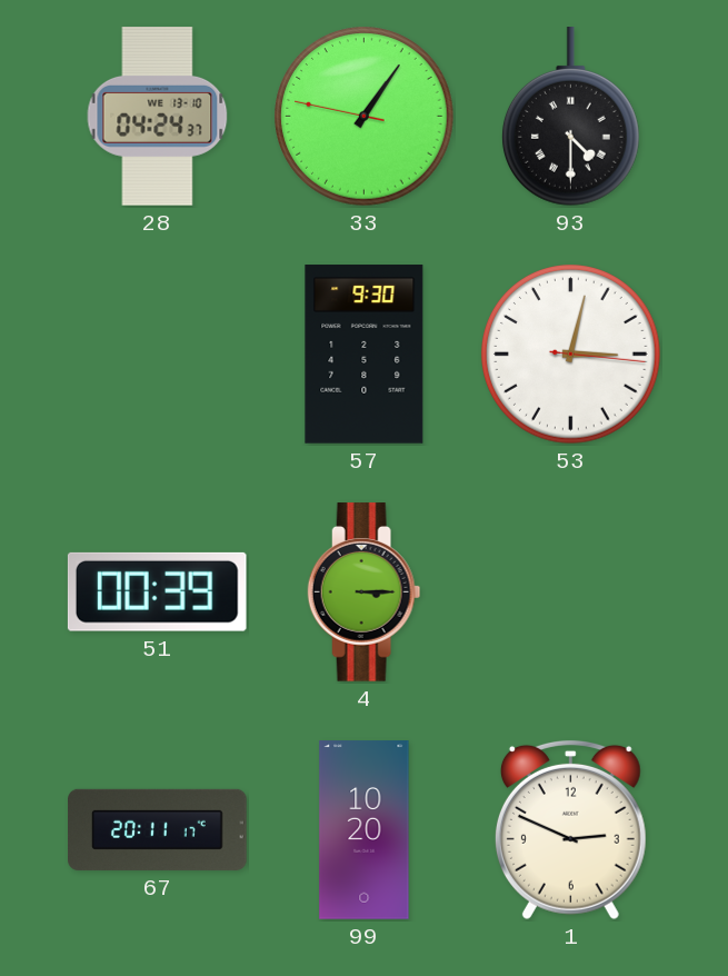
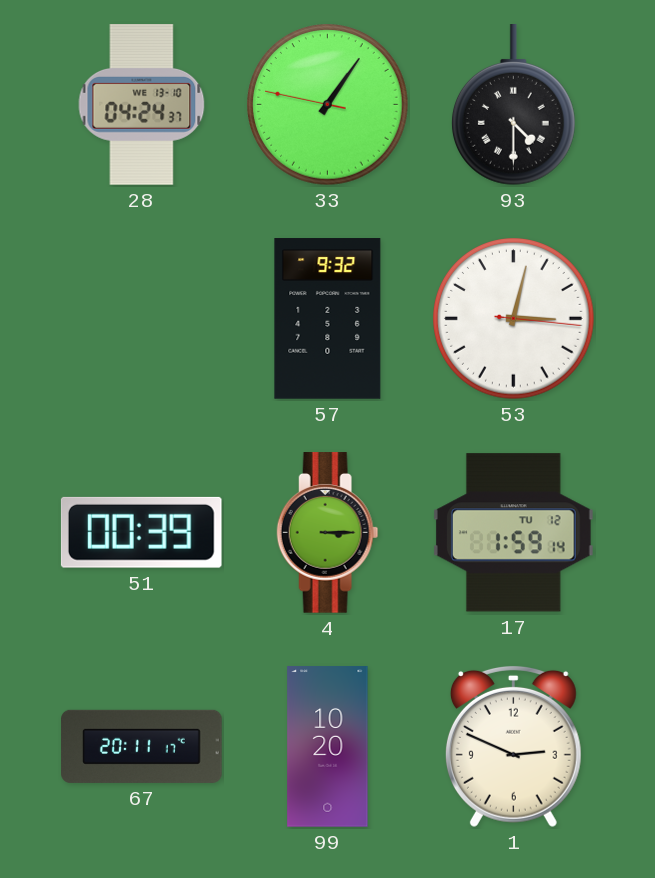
57: 9:30 -> 9:32
17: none -> 1:59
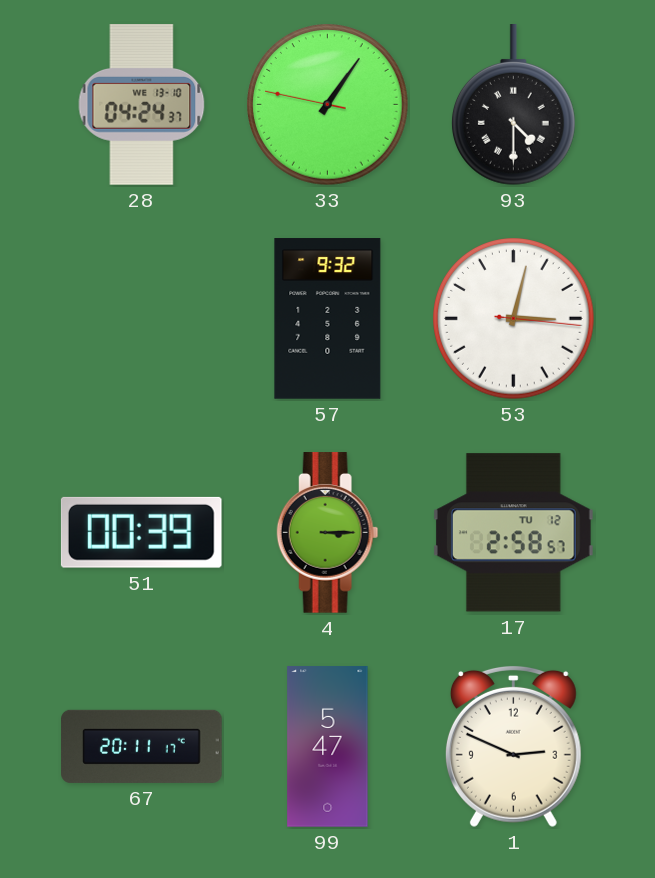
17: 1:59 -> 2:58
99: 10:20 -> 5:47
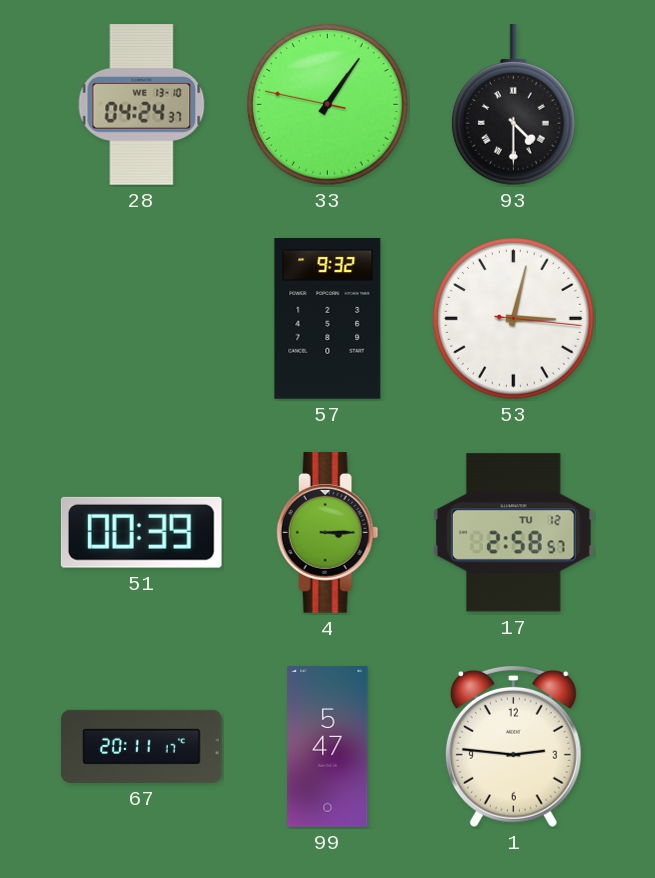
1: 2:49 -> 2:46
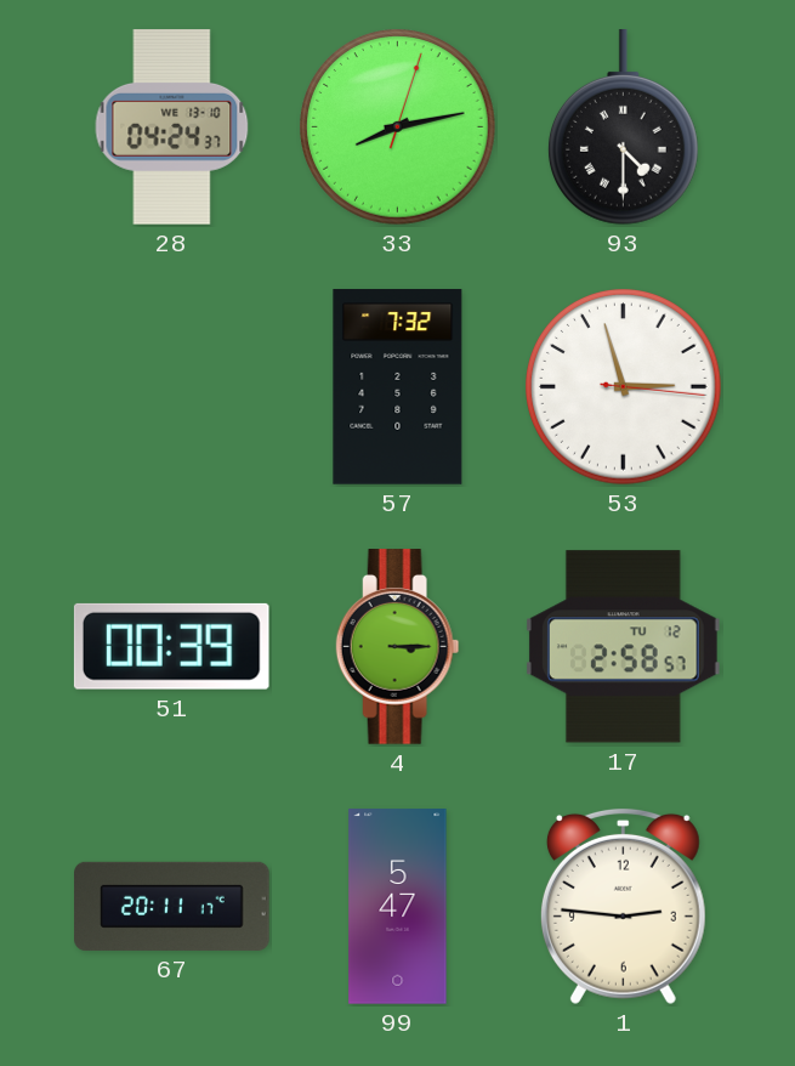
33: 1:05 -> 8:13
57: 9:32 -> 7:32
53: 3:02 -> 2:57
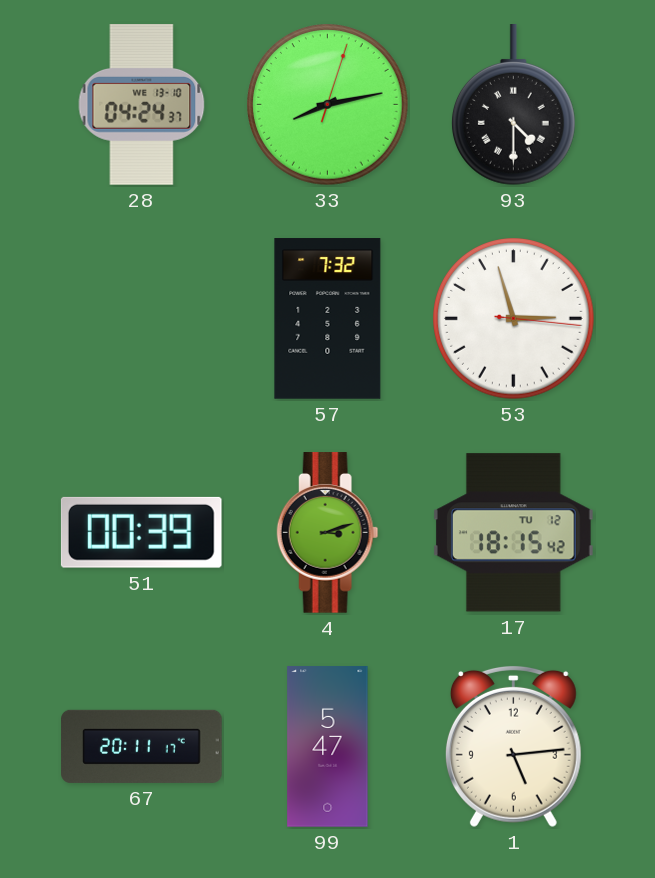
4: 3:15 -> 3:12
17: 2:58 -> 18:15
1: 2:46 -> 5:14
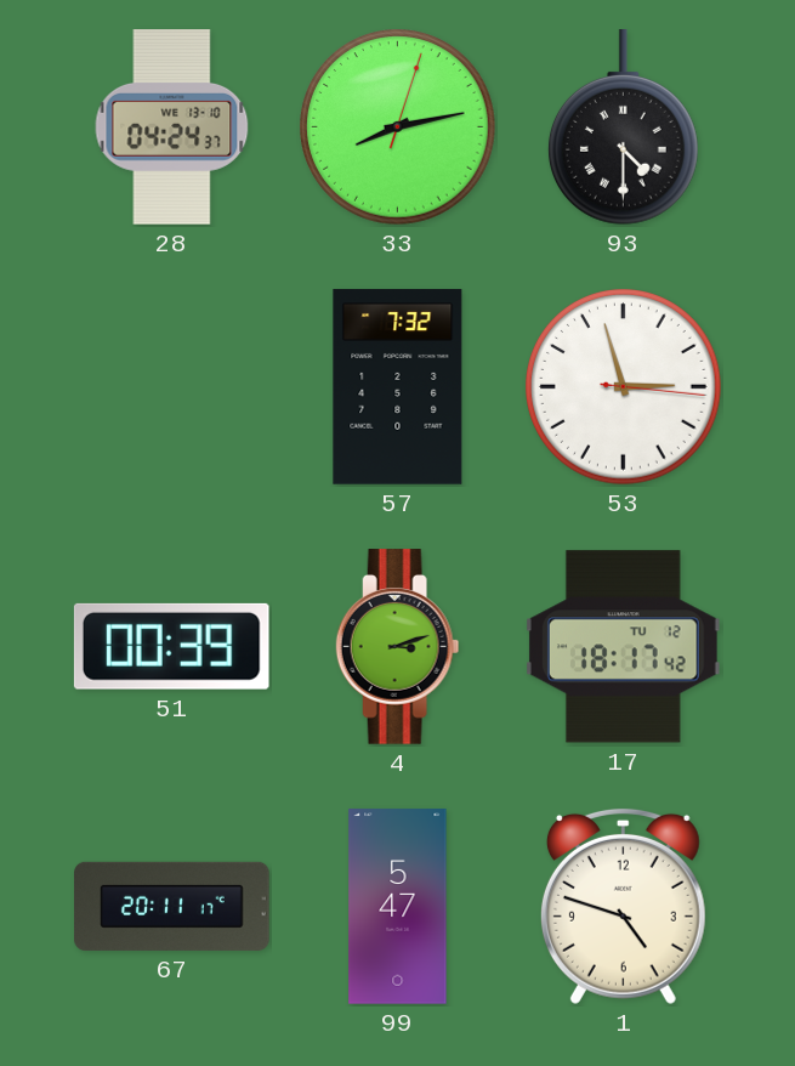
17: 18:15 -> 18:17
1: 5:14 -> 4:48
